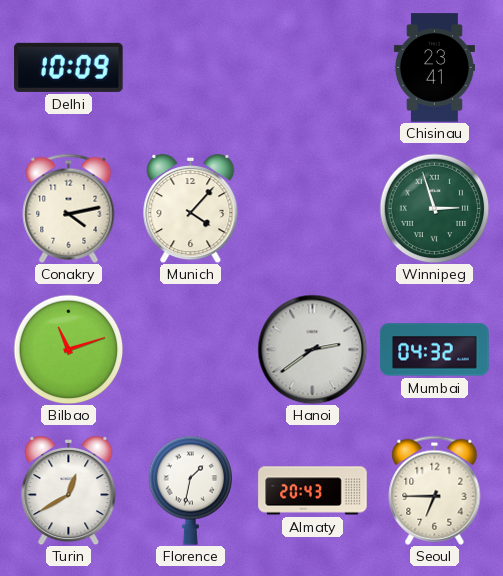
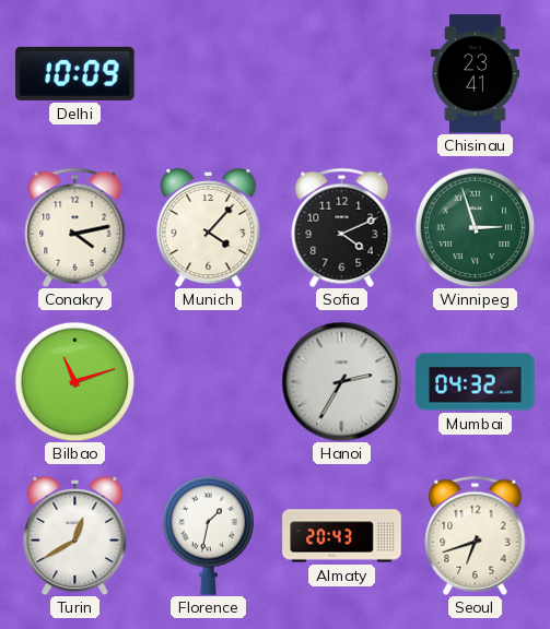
Sofia: none -> 4:11
Hanoi: 2:39 -> 2:35
Seoul: 6:45 -> 6:42
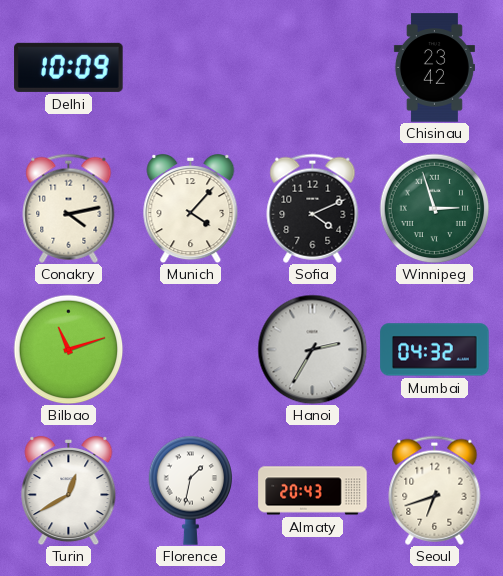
Chisinau: 23:41 -> 23:42
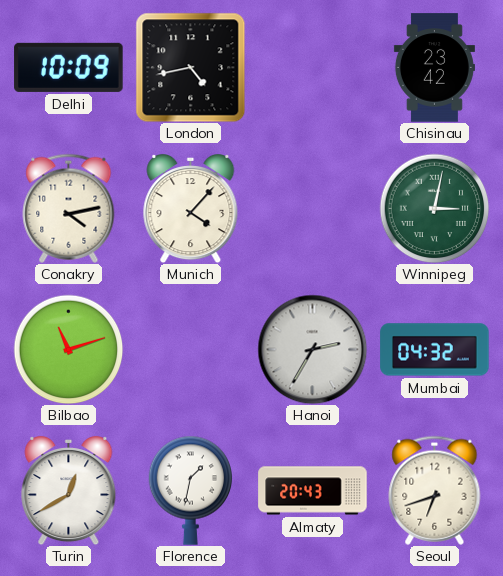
London: none -> 4:43
Sofia: 4:11 -> none
Winnipeg: 2:57 -> 3:02
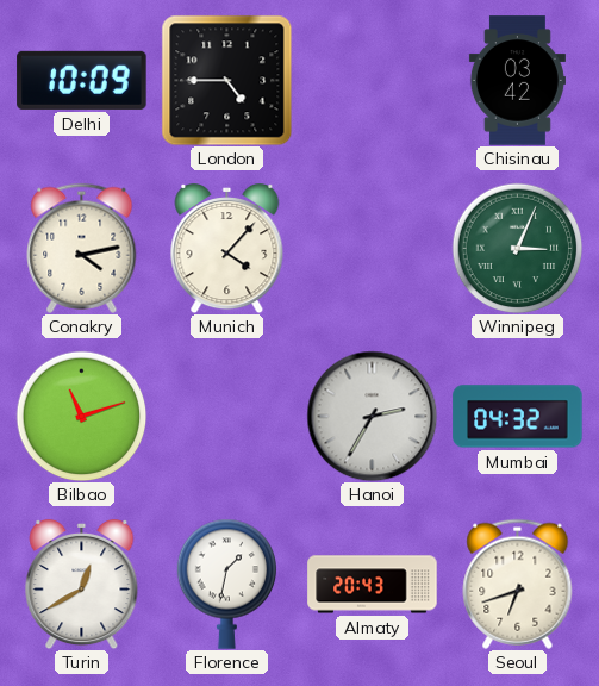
London: 4:43 -> 4:45
Chisinau: 23:42 -> 03:42
Winnipeg: 3:02 -> 3:04
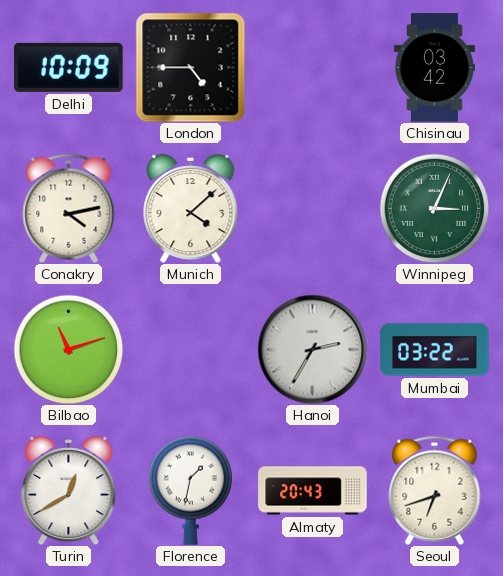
Munich: 4:07 -> 4:08
Mumbai: 04:32 -> 03:22
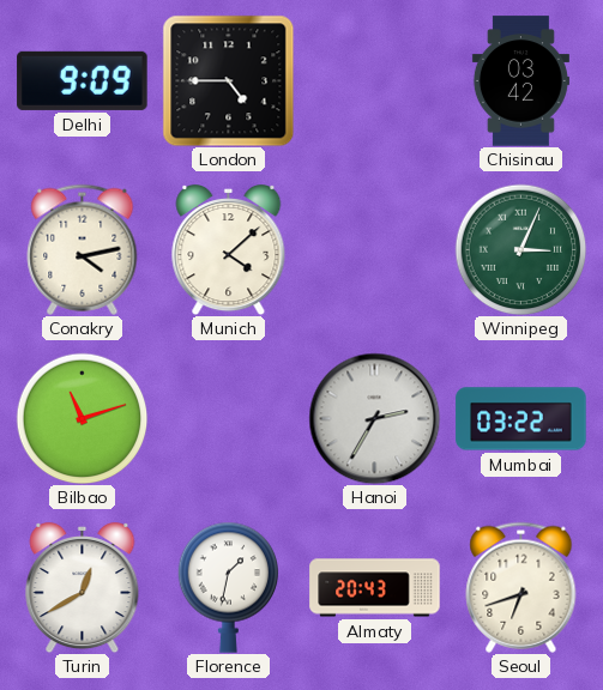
Delhi: 10:09 -> 9:09
